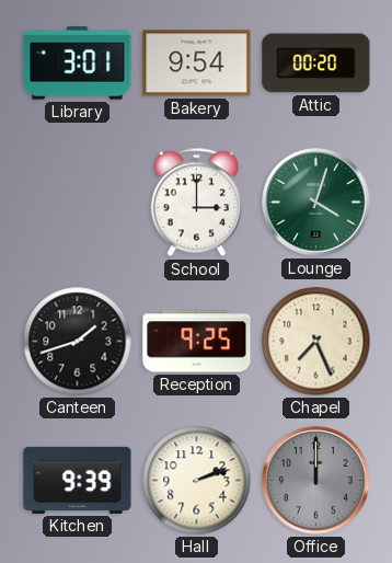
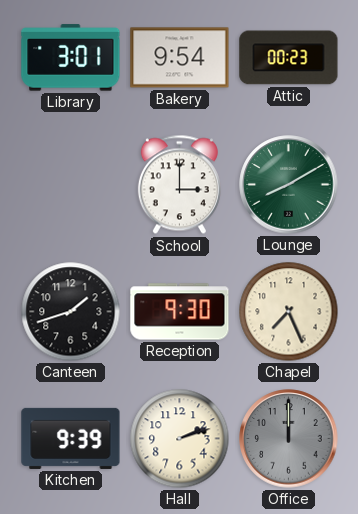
Attic: 00:20 -> 00:23
Lounge: 4:03 -> 8:10
Reception: 9:25 -> 9:30
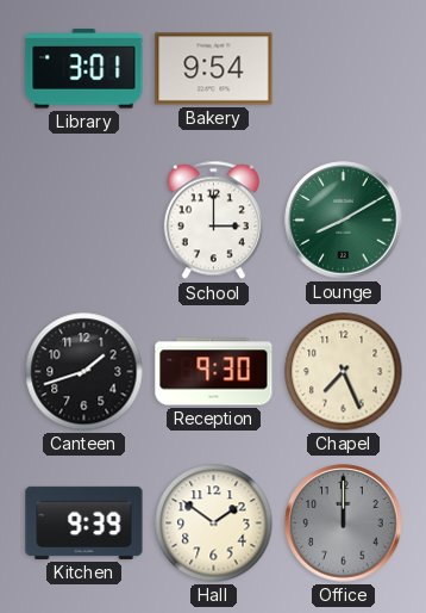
Attic: 00:23 -> none
Hall: 2:12 -> 1:51
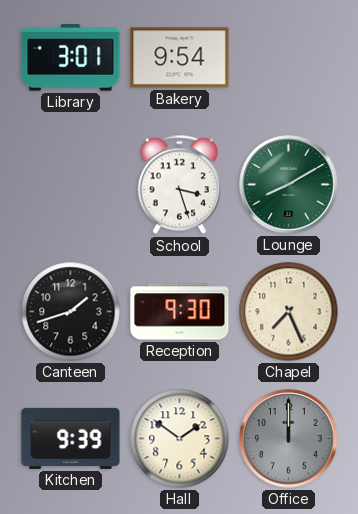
School: 3:00 -> 3:27
